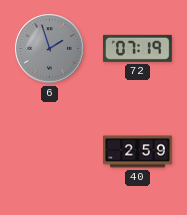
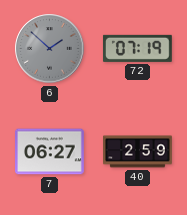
6: 1:57 -> 1:52
7: none -> 06:27
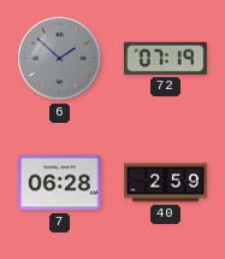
7: 06:27 -> 06:28
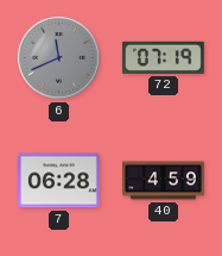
6: 1:52 -> 11:41
40: 2:59 -> 4:59
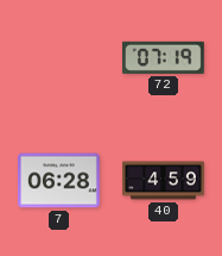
6: 11:41 -> none
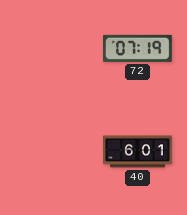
7: 06:28 -> none
40: 4:59 -> 6:01
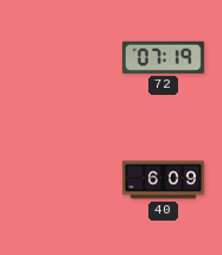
40: 6:01 -> 6:09
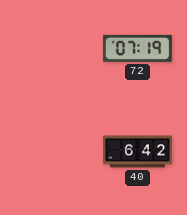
40: 6:09 -> 6:42
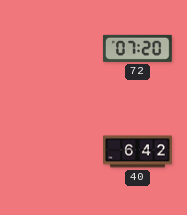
72: 07:19 -> 07:20
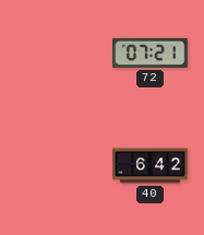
72: 07:20 -> 07:21
